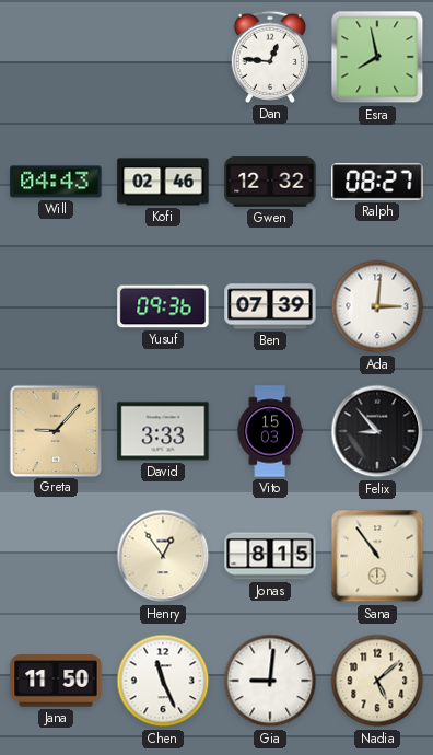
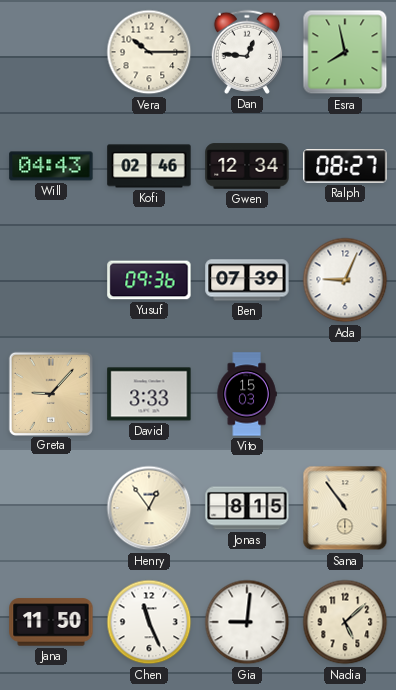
Vera: none -> 10:15
Gwen: 12:32 -> 12:34
Ada: 3:01 -> 9:04
Felix: 8:53 -> none
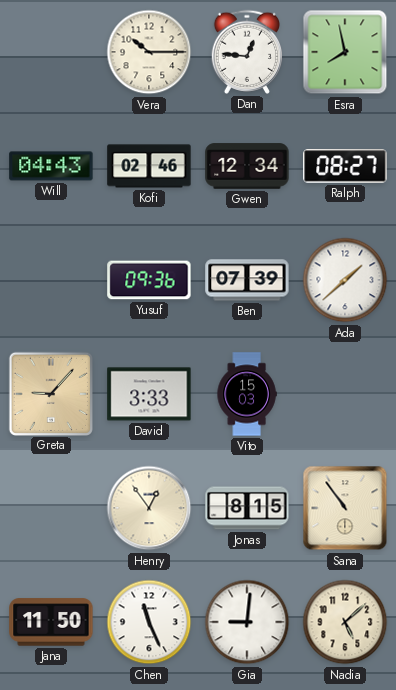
Ada: 9:04 -> 1:38
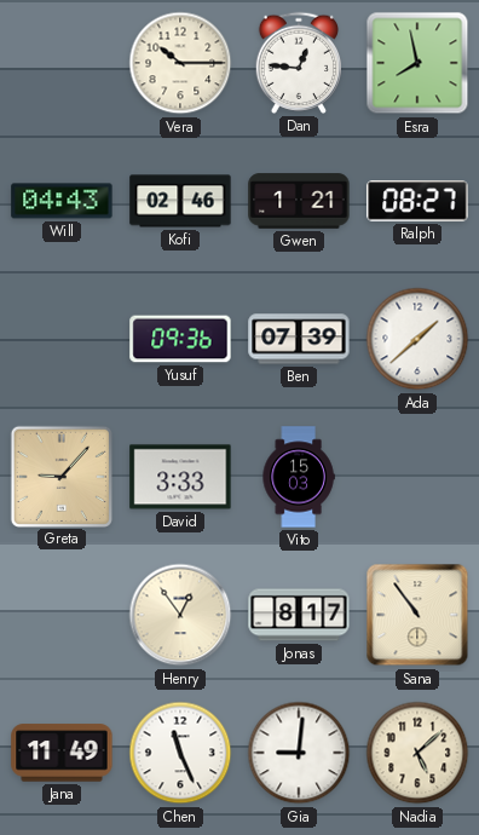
Gwen: 12:34 -> 1:21
Jonas: 8:15 -> 8:17
Jana: 11:50 -> 11:49
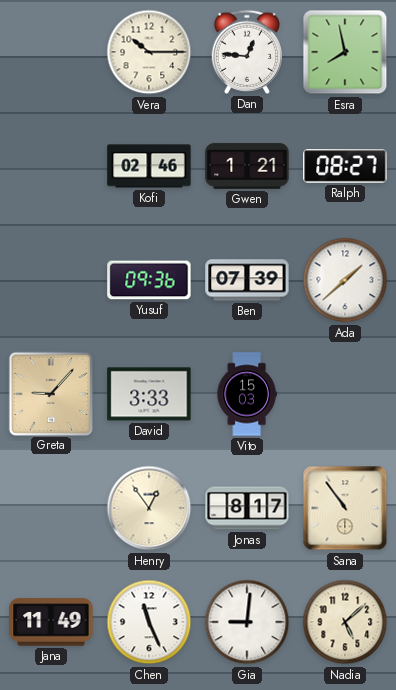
Will: 04:43 -> none
